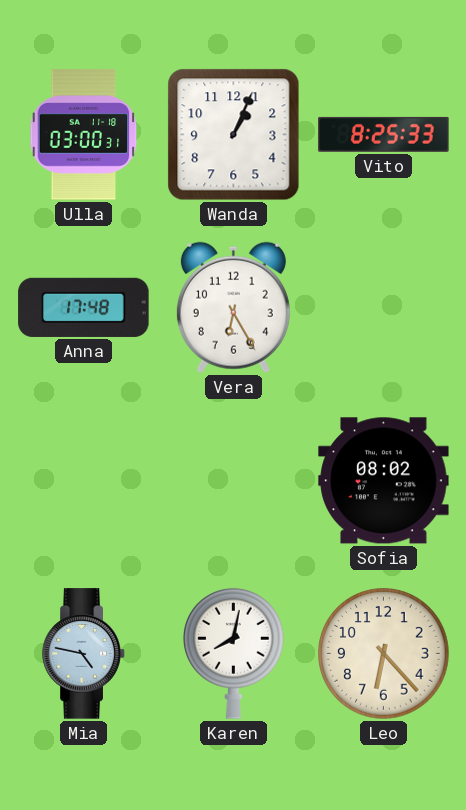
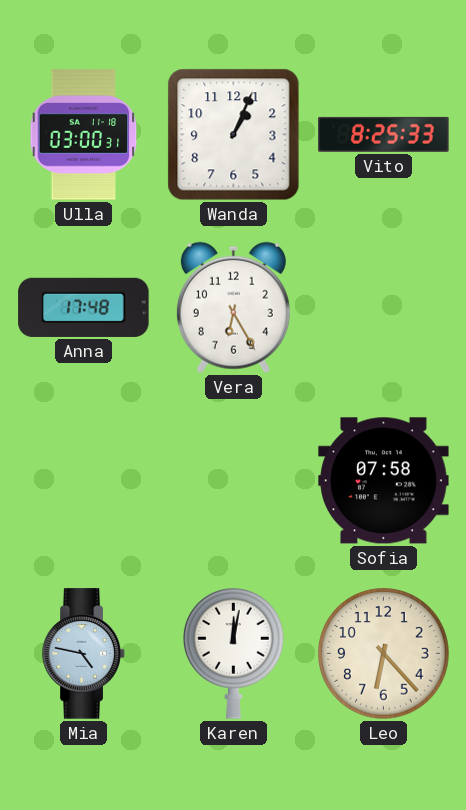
Sofia: 08:02 -> 07:58
Karen: 8:02 -> 12:02
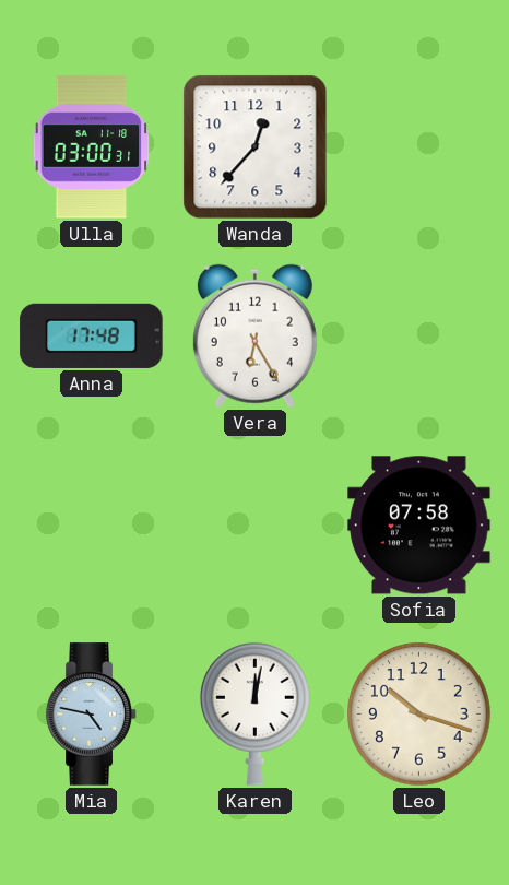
Wanda: 1:04 -> 12:37
Vito: 8:25 -> none
Leo: 6:23 -> 10:18
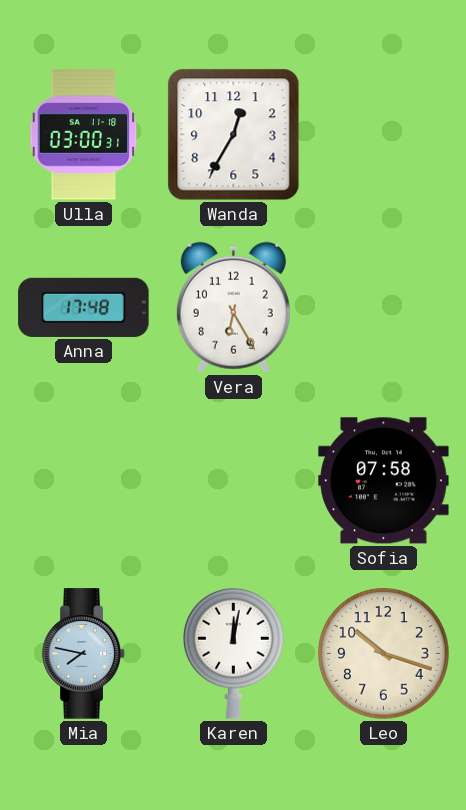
Wanda: 12:37 -> 12:35
Mia: 4:47 -> 7:47
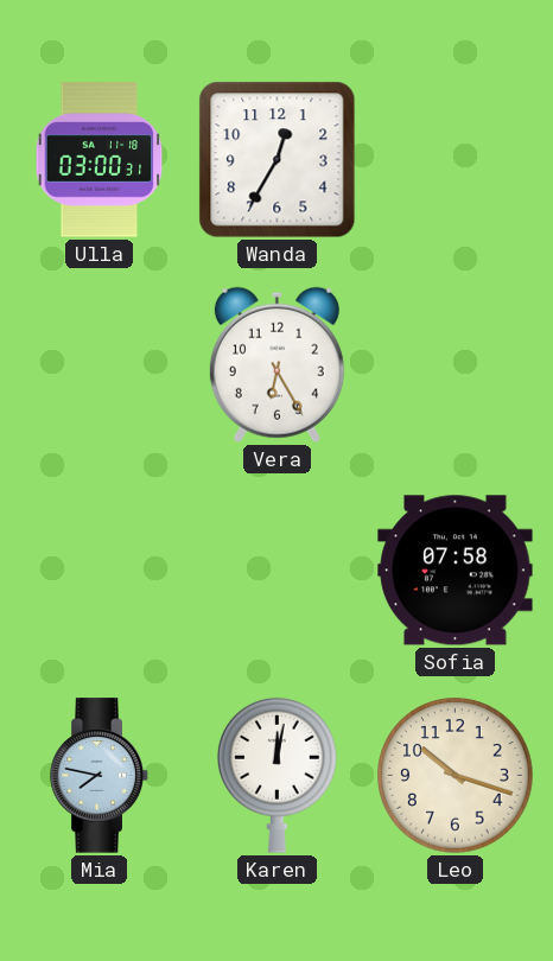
Anna: 17:48 -> none
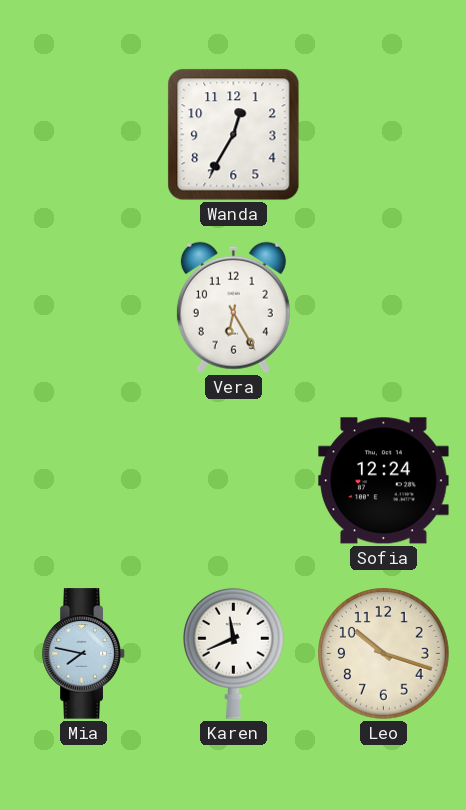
Ulla: 03:00 -> none
Sofia: 07:58 -> 12:24
Karen: 12:02 -> 11:41
